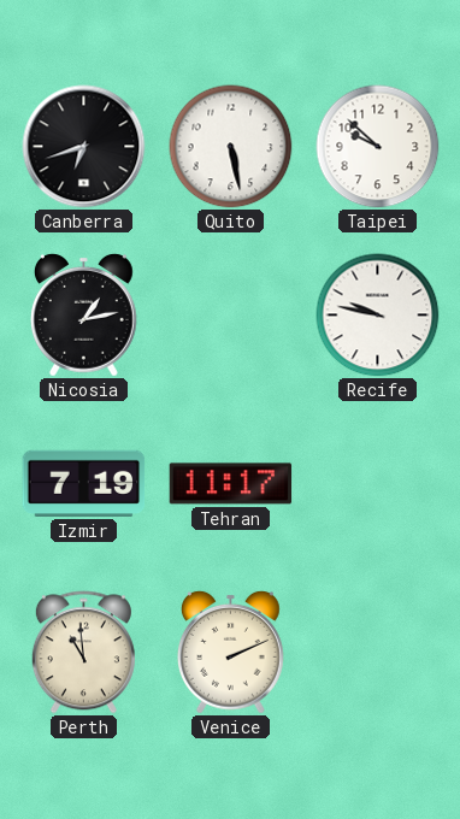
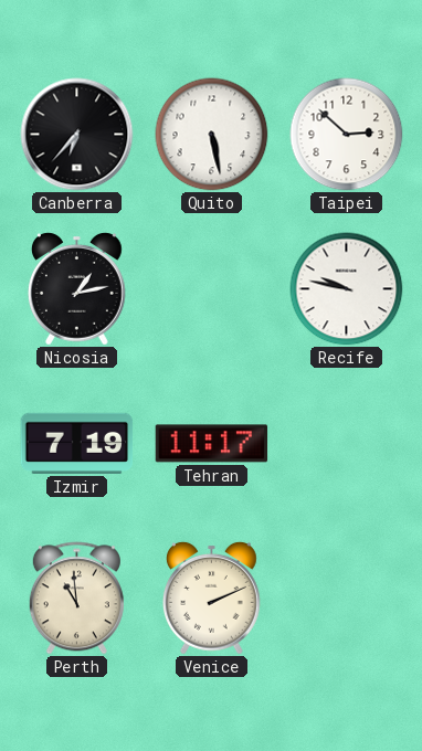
Canberra: 6:42 -> 6:37
Taipei: 9:52 -> 2:52
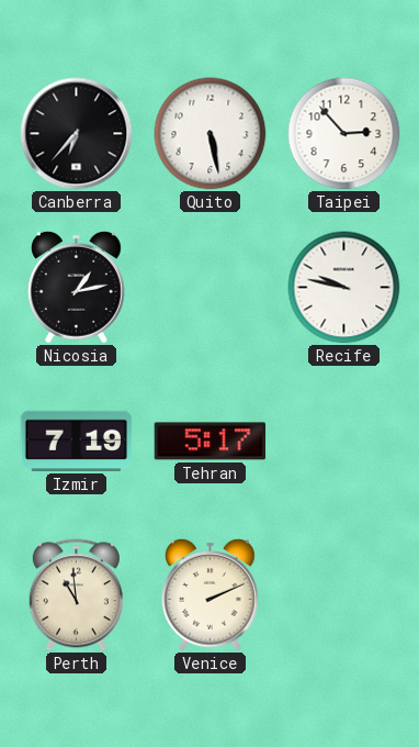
Taipei: 2:52 -> 2:53
Tehran: 11:17 -> 5:17
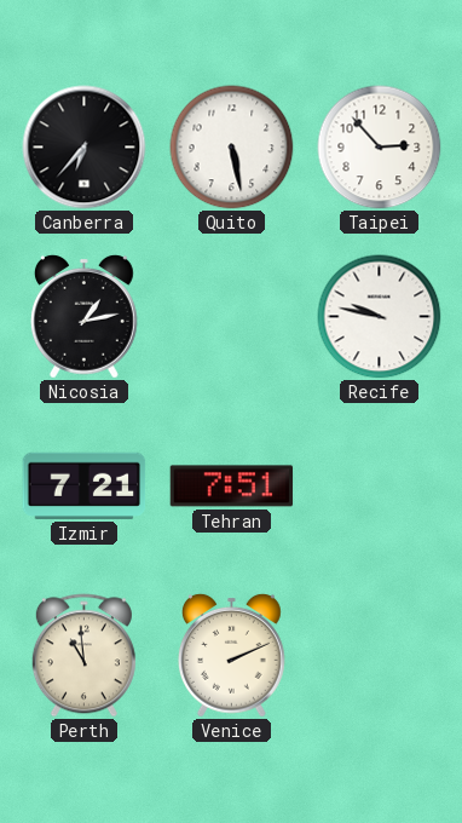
Izmir: 7:19 -> 7:21
Tehran: 5:17 -> 7:51
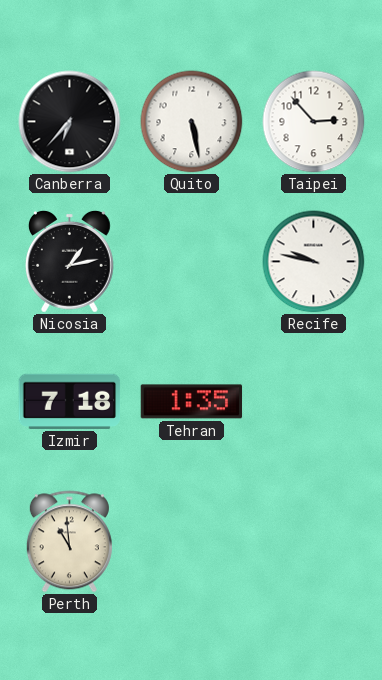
Izmir: 7:21 -> 7:18
Tehran: 7:51 -> 1:35
Venice: 2:11 -> none
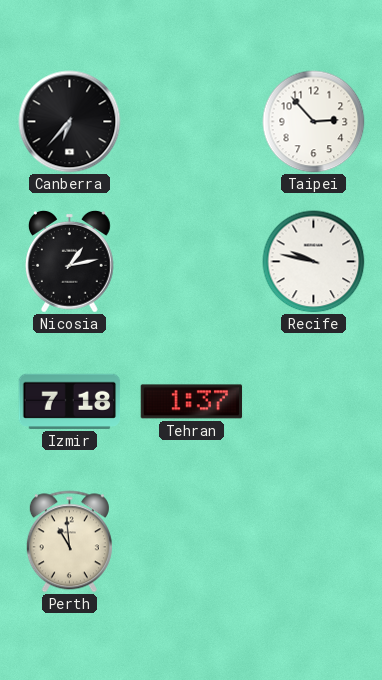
Quito: 5:28 -> none
Tehran: 1:35 -> 1:37
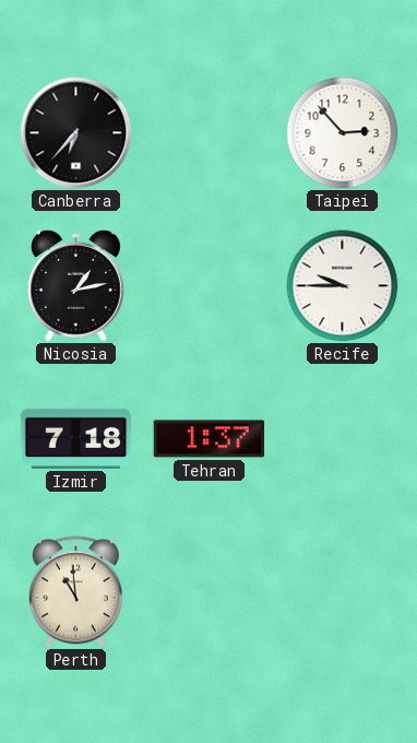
Recife: 9:47 -> 9:45
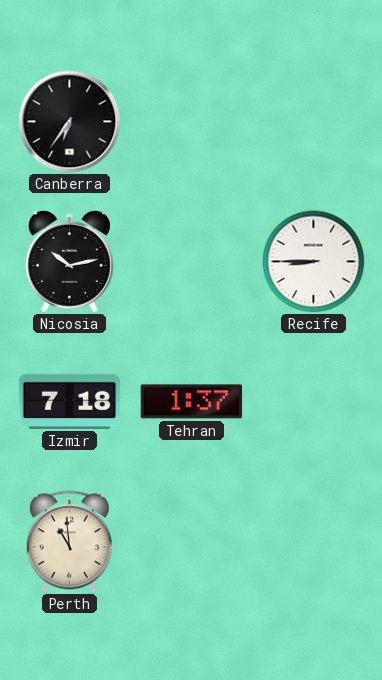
Canberra: 6:37 -> 6:36
Taipei: 2:53 -> none
Nicosia: 1:13 -> 10:13
Recife: 9:45 -> 8:45
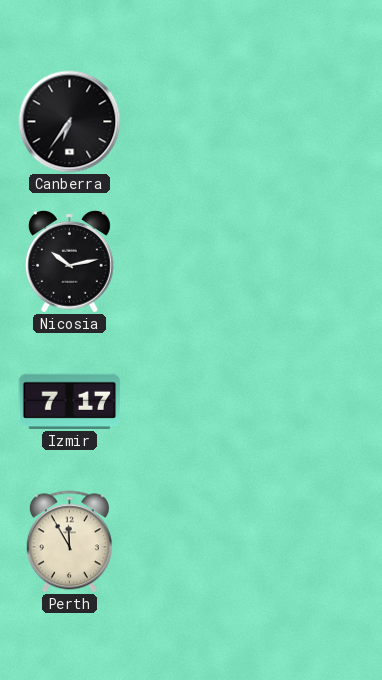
Recife: 8:45 -> none
Izmir: 7:18 -> 7:17
Tehran: 1:37 -> none
Perth: 10:59 -> 11:55
